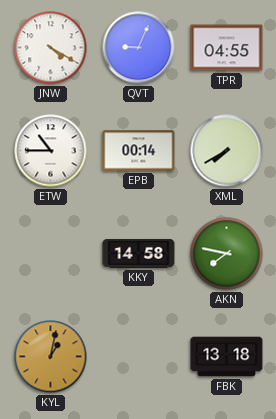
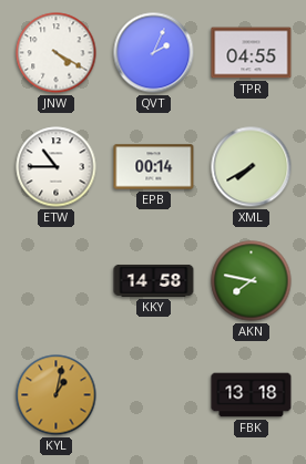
QVT: 9:04 -> 2:04
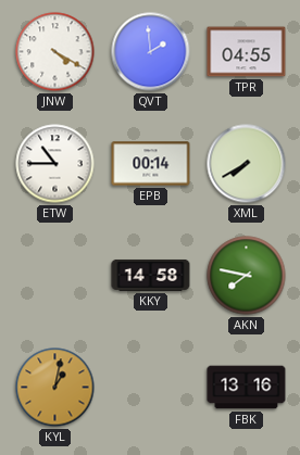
QVT: 2:04 -> 1:59
FBK: 13:18 -> 13:16
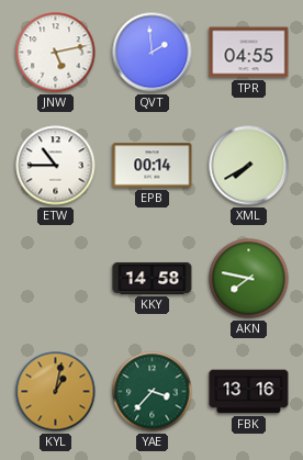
JNW: 4:20 -> 5:13
YAE: none -> 3:37
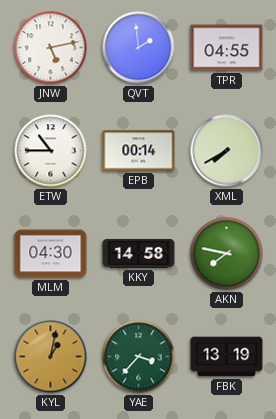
MLM: none -> 04:30
FBK: 13:16 -> 13:19
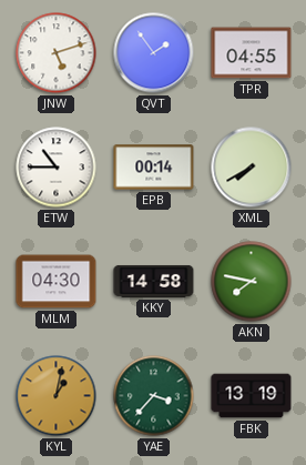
JNW: 5:13 -> 5:12
QVT: 1:59 -> 1:54
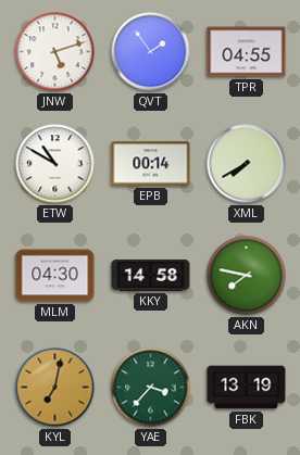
ETW: 10:45 -> 10:50
KYL: 1:02 -> 7:02
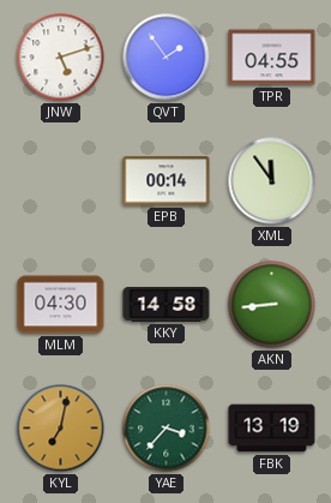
ETW: 10:50 -> none
XML: 7:40 -> 11:54
AKN: 7:47 -> 8:44
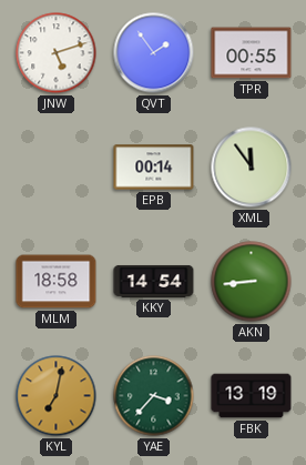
TPR: 04:55 -> 00:55
MLM: 04:30 -> 18:58
KKY: 14:58 -> 14:54
